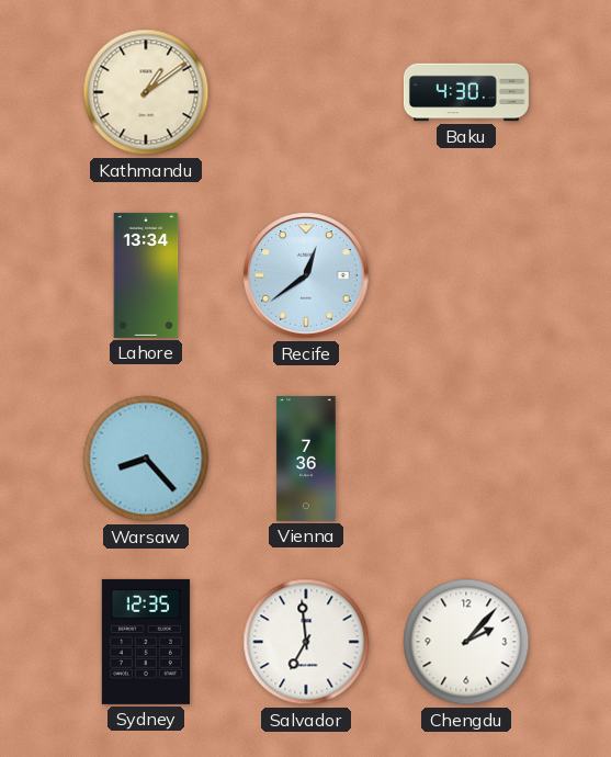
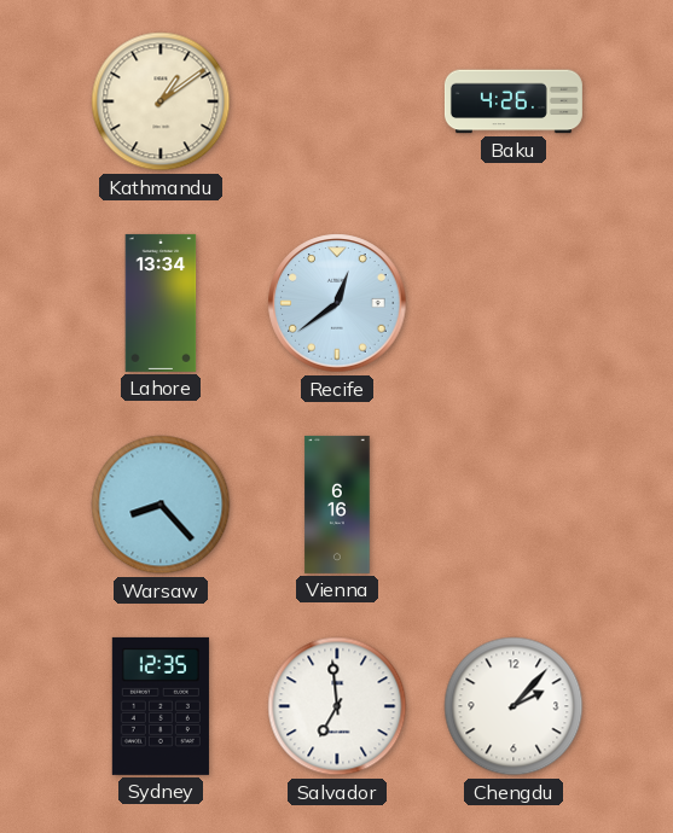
Baku: 4:30 -> 4:26
Vienna: 7:36 -> 6:16
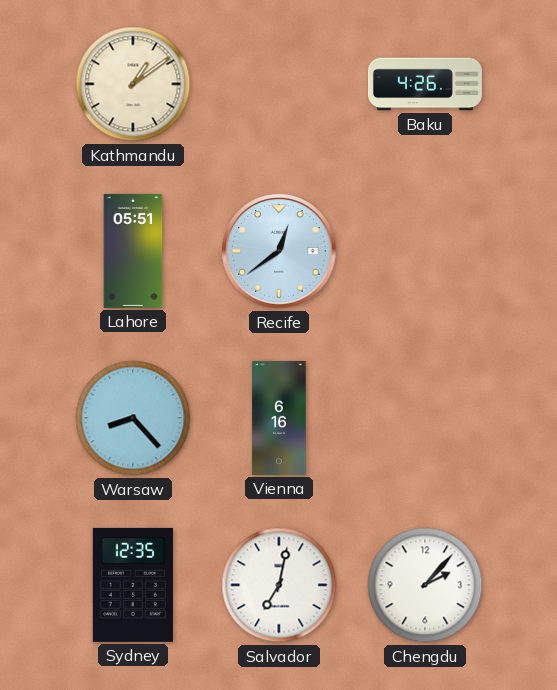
Lahore: 13:34 -> 05:51
Salvador: 6:59 -> 7:02
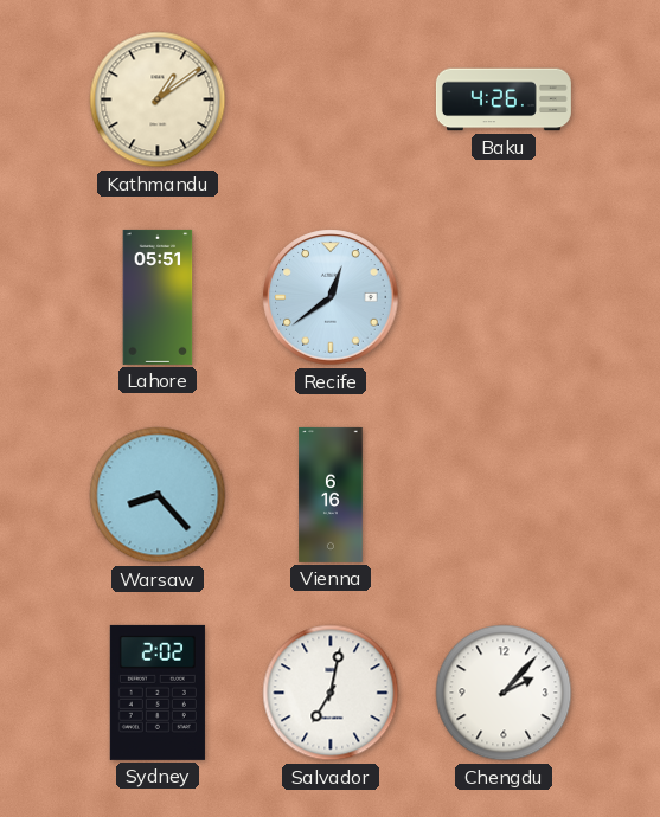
Sydney: 12:35 -> 2:02
